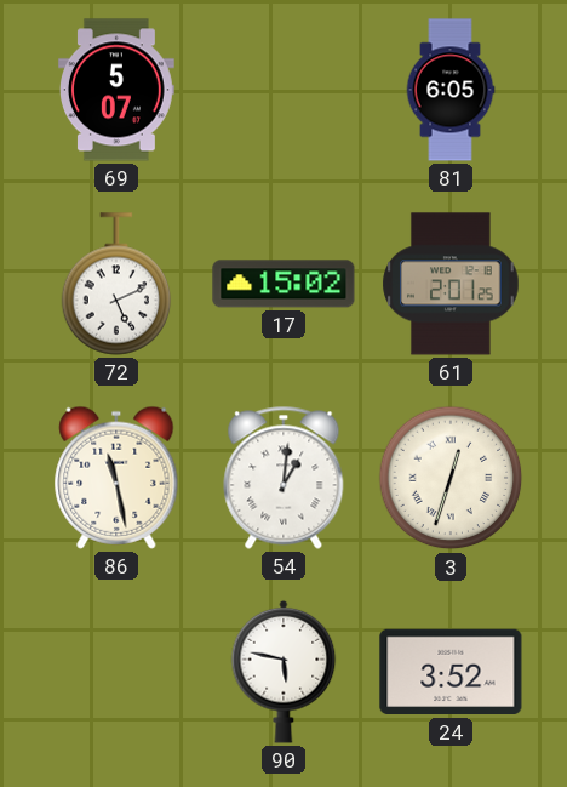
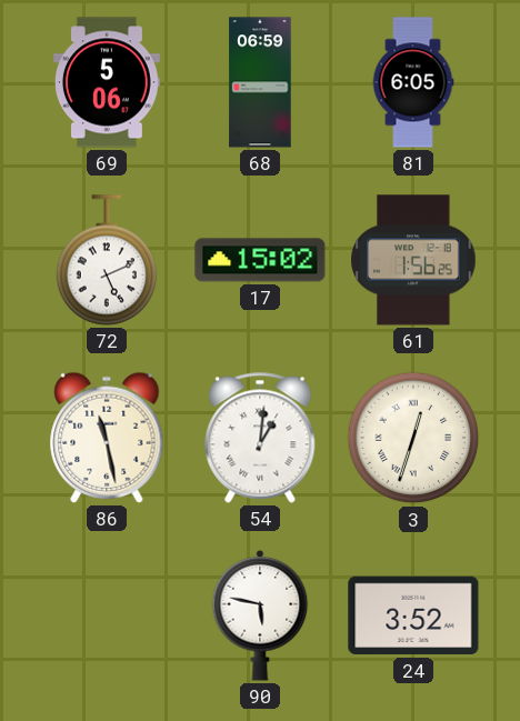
69: 5:07 -> 5:06
68: none -> 06:59
61: 2:01 -> 1:56
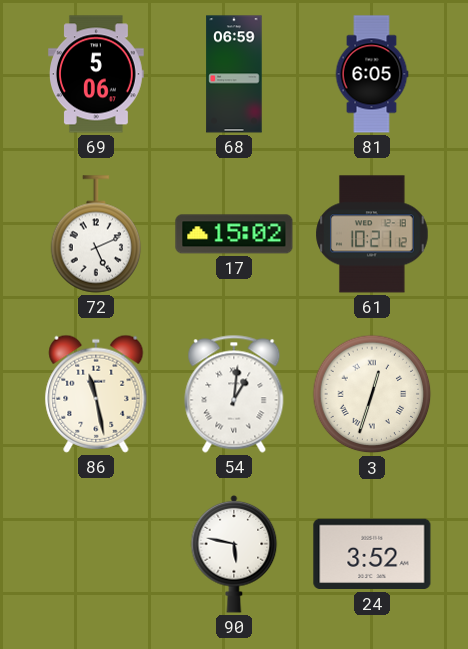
61: 1:56 -> 10:21
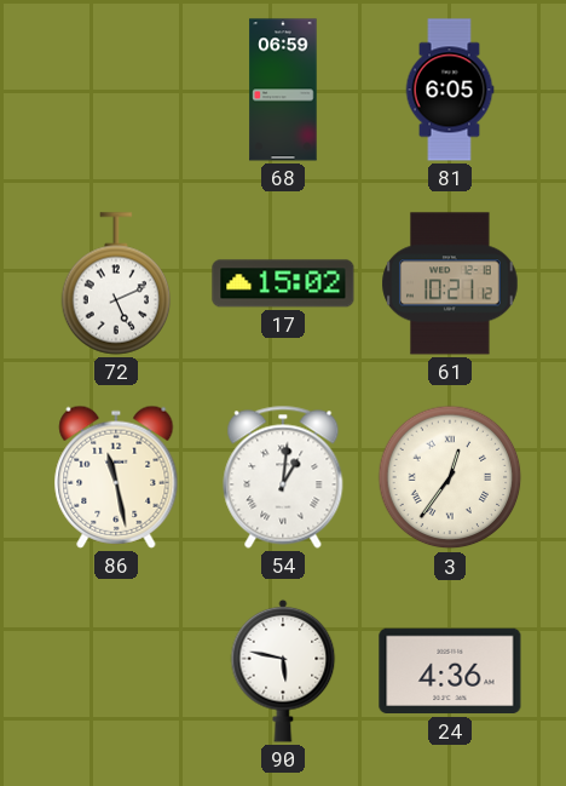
69: 5:06 -> none
3: 12:33 -> 12:36
24: 3:52 -> 4:36
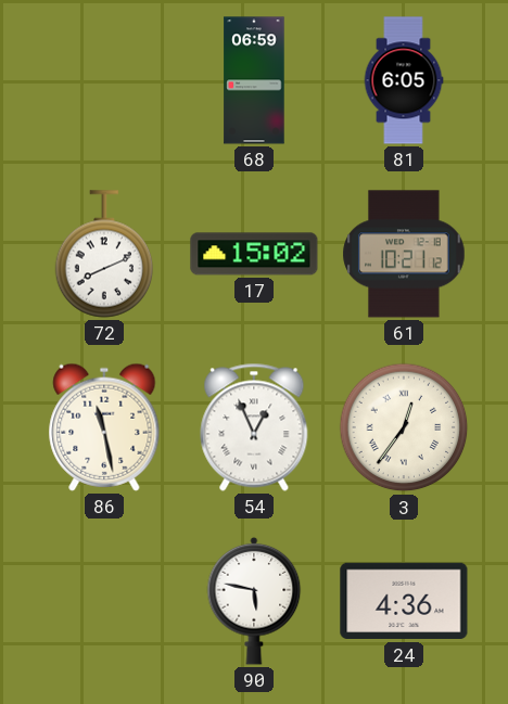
72: 5:11 -> 8:11
54: 1:01 -> 12:56
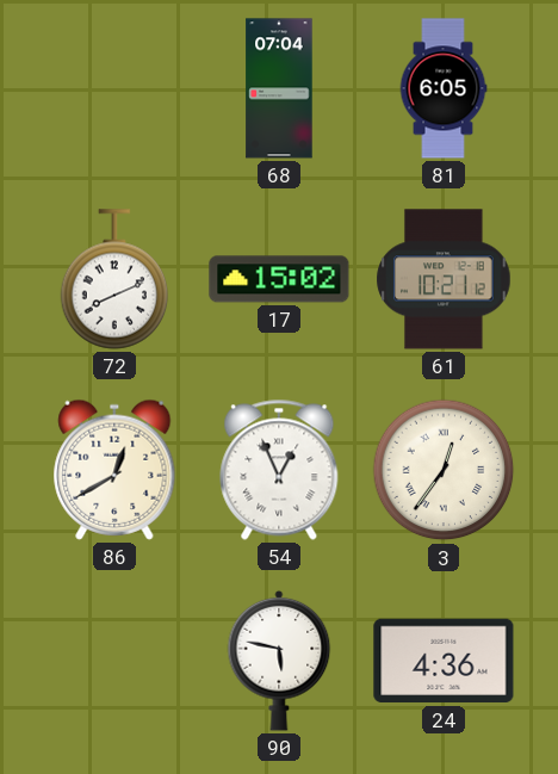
68: 06:59 -> 07:04
86: 11:28 -> 12:40
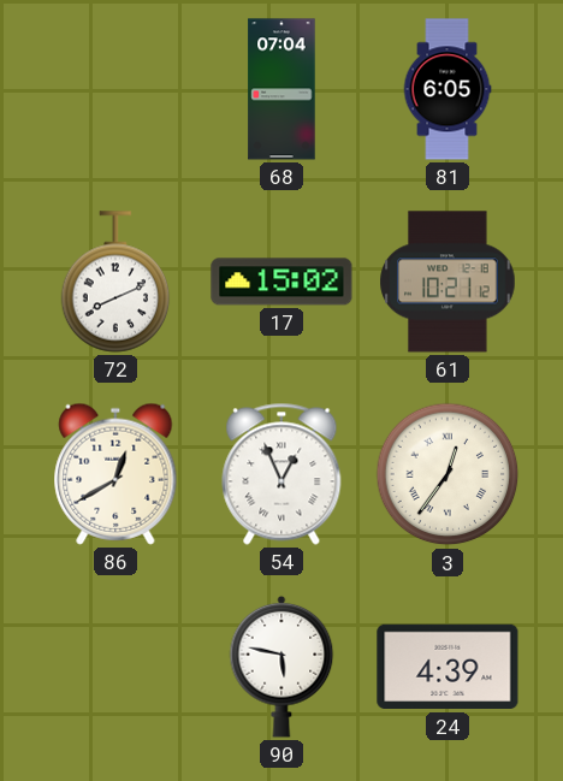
24: 4:36 -> 4:39
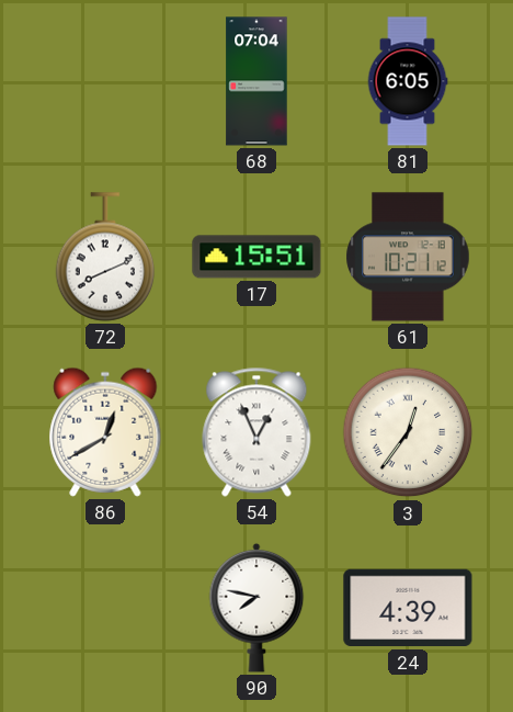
17: 15:02 -> 15:51
90: 5:47 -> 7:47
